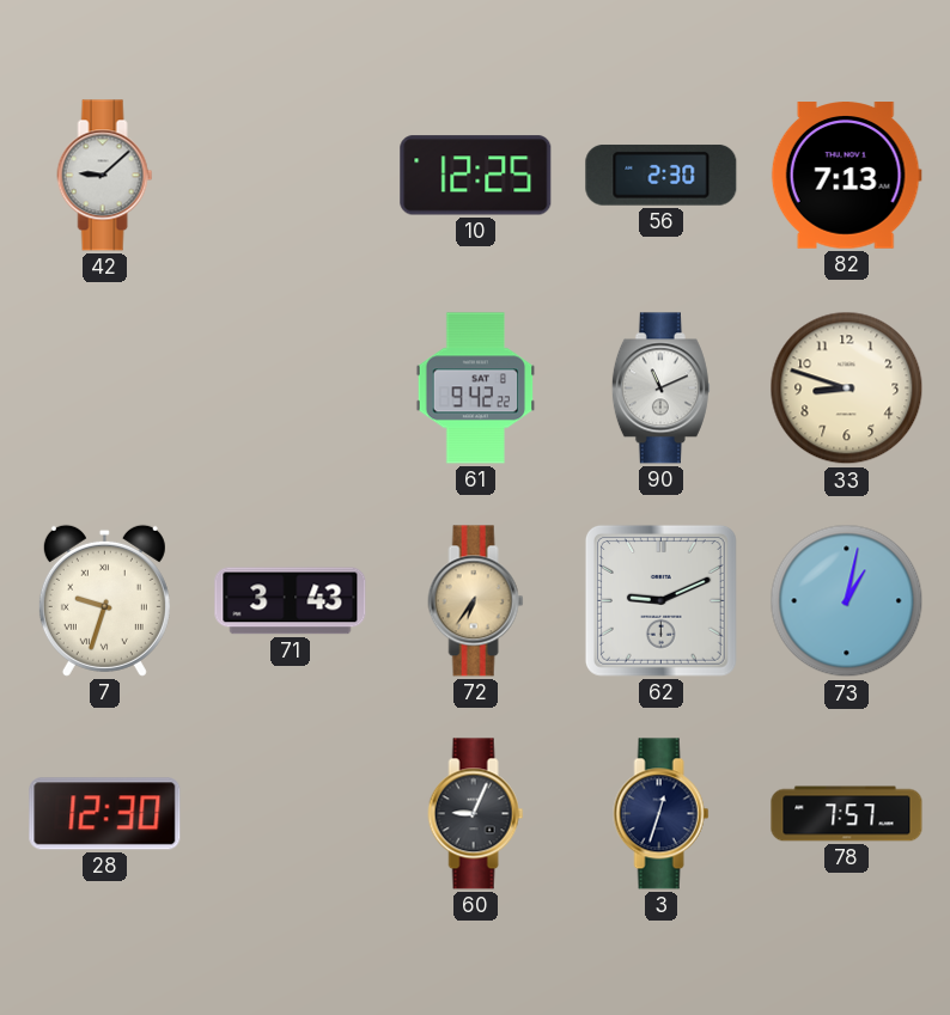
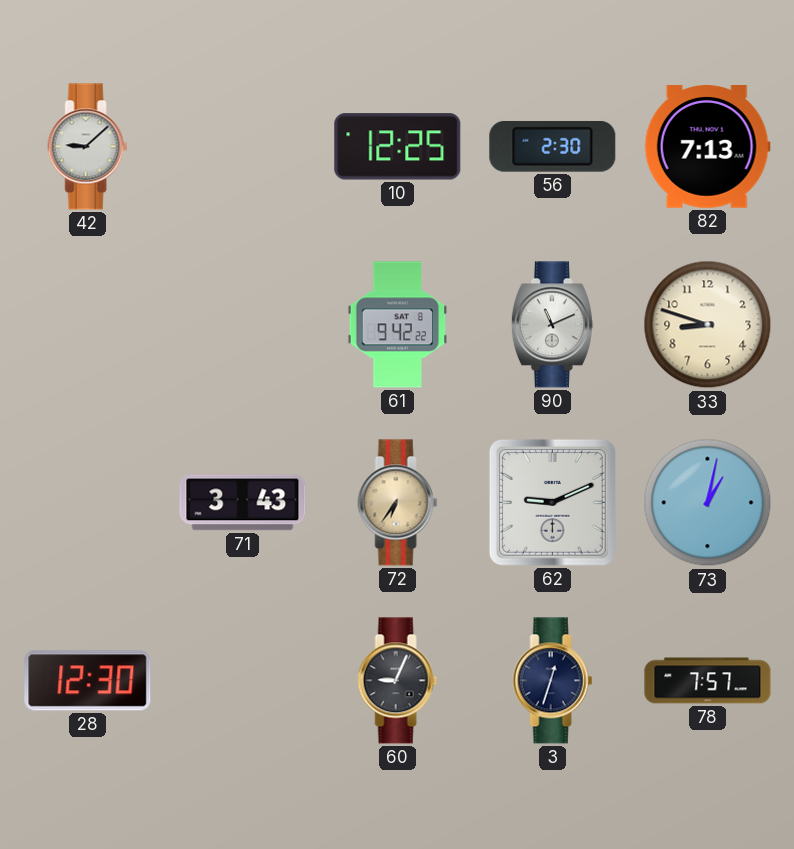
7: 9:33 -> none
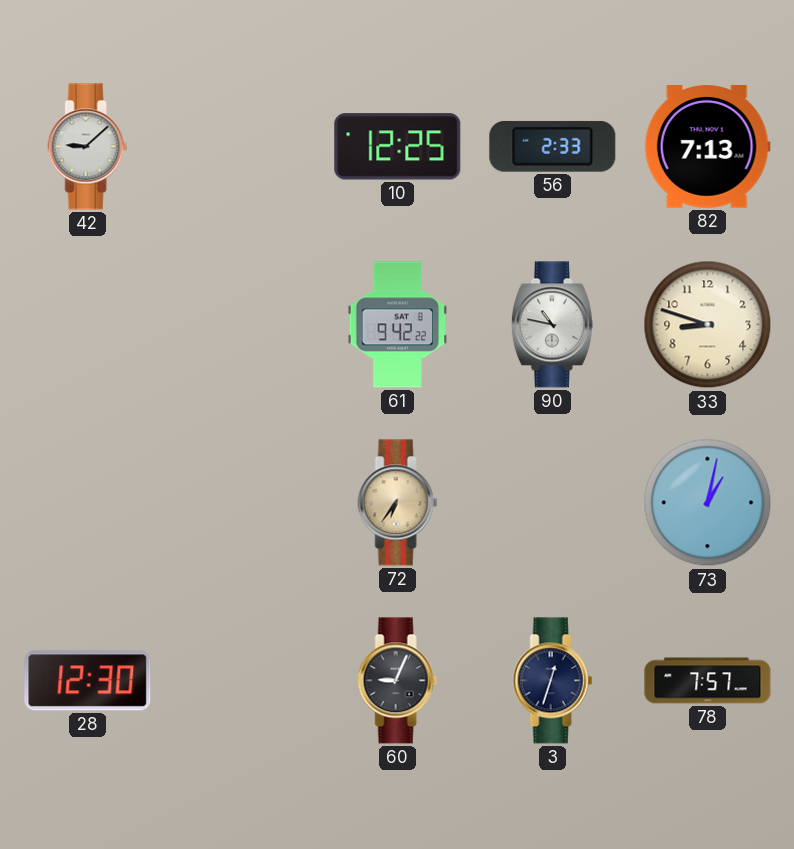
56: 2:30 -> 2:33
90: 11:11 -> 10:47
71: 3:43 -> none
62: 9:11 -> none
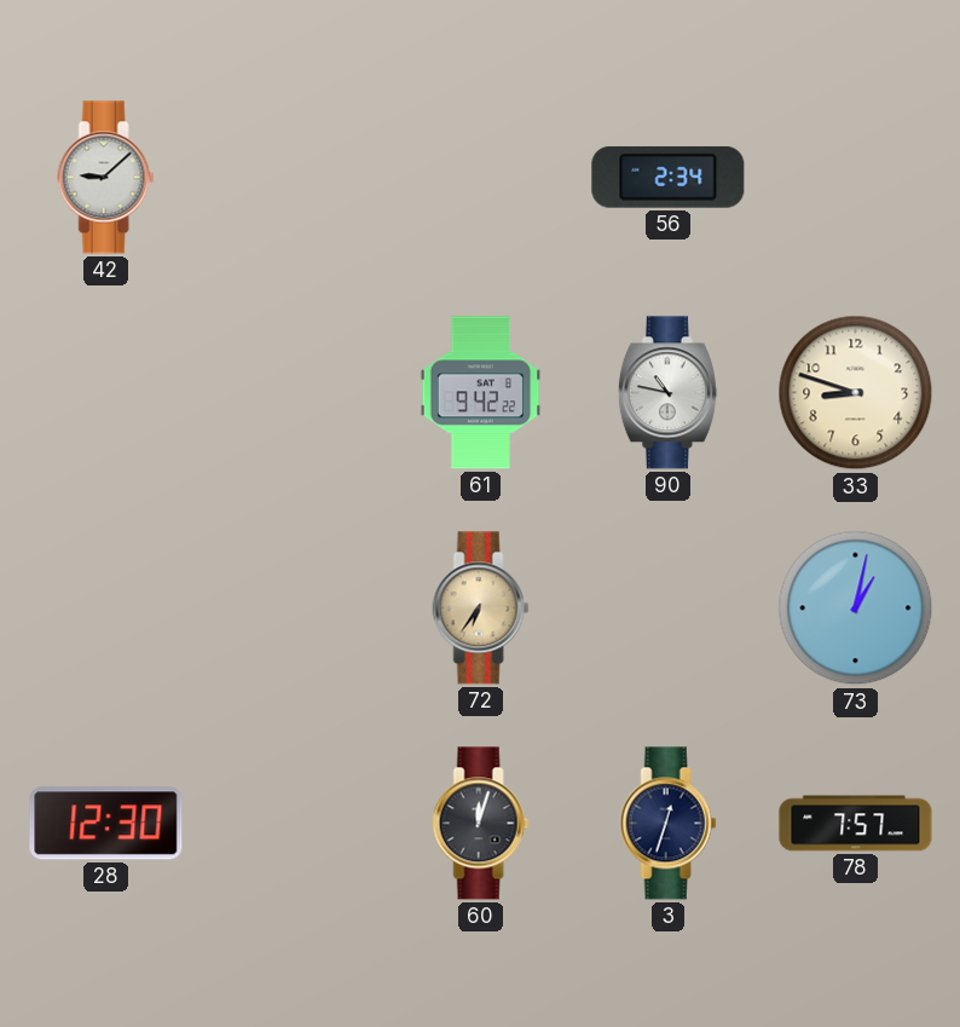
10: 12:25 -> none
56: 2:33 -> 2:34
82: 7:13 -> none
60: 9:04 -> 12:03
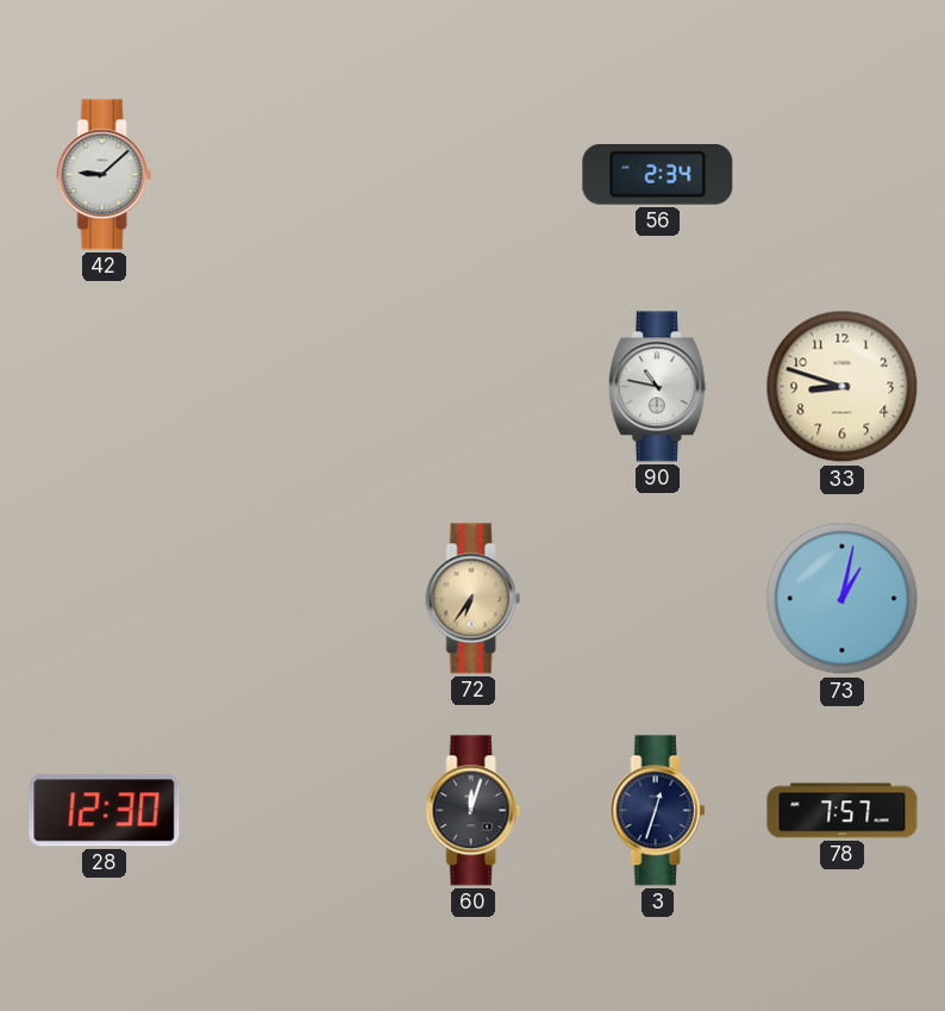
61: 9:42 -> none
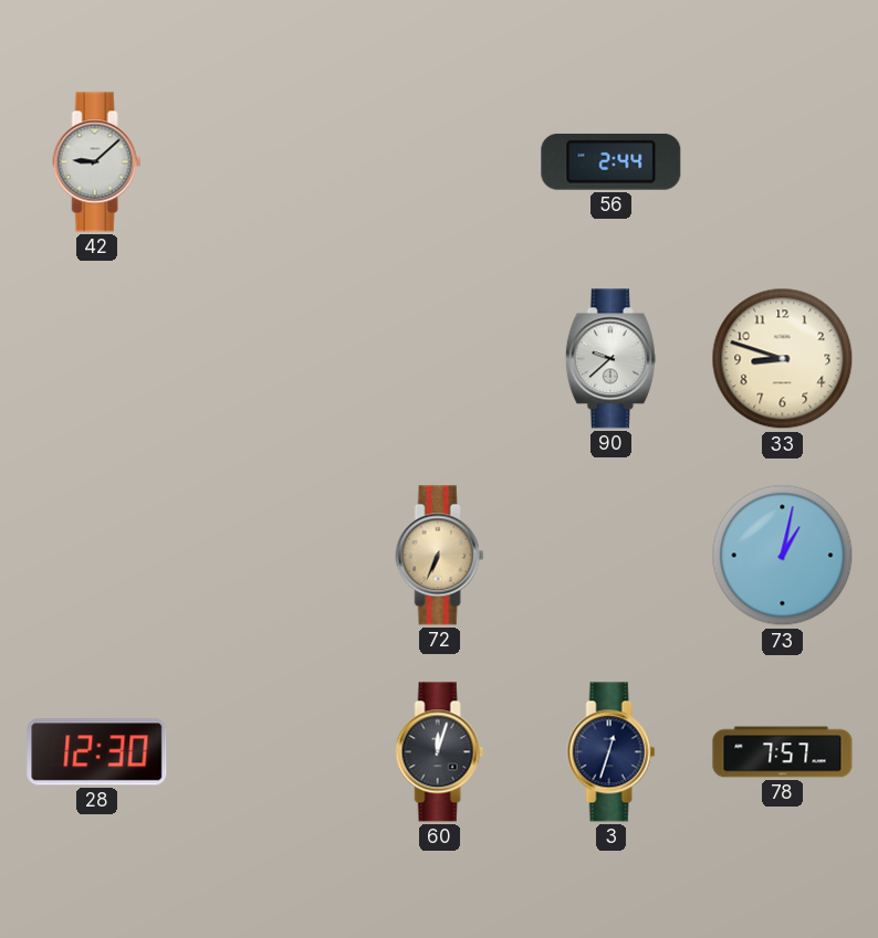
56: 2:34 -> 2:44
90: 10:47 -> 9:38
72: 6:36 -> 6:34
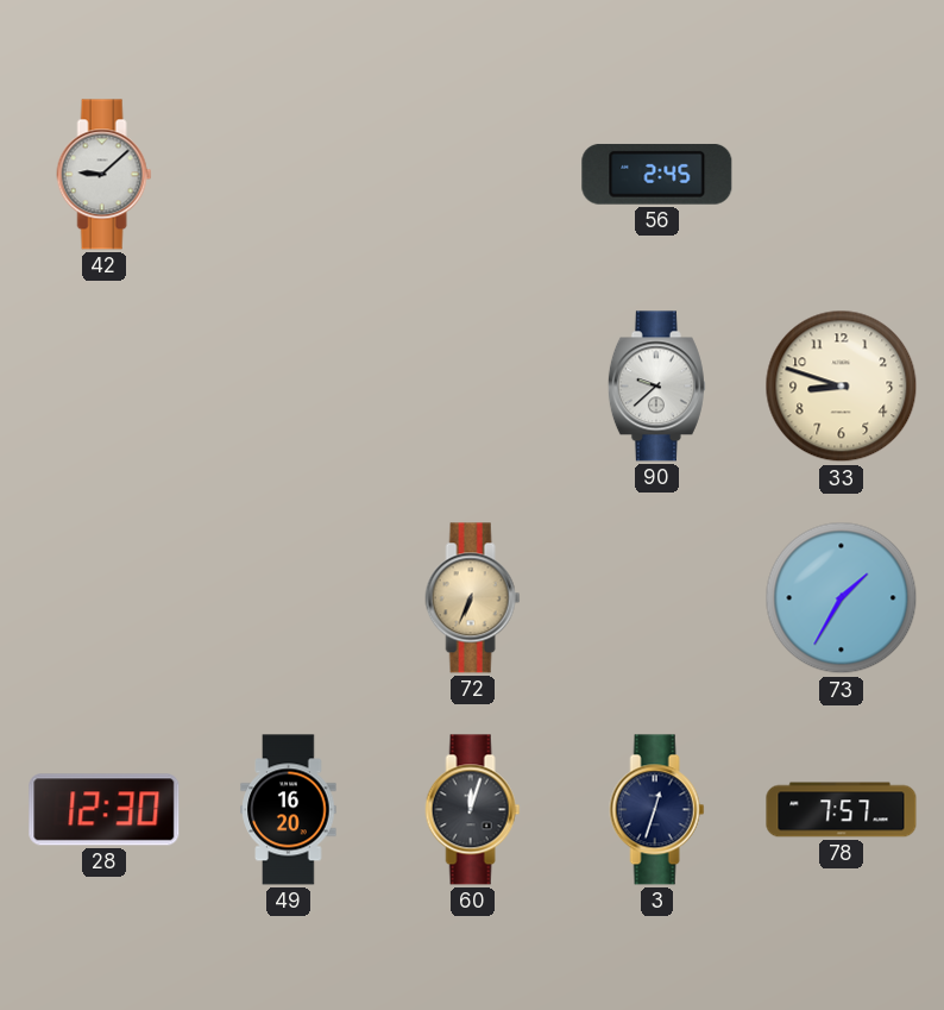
56: 2:44 -> 2:45
73: 1:02 -> 1:35
49: none -> 16:20
